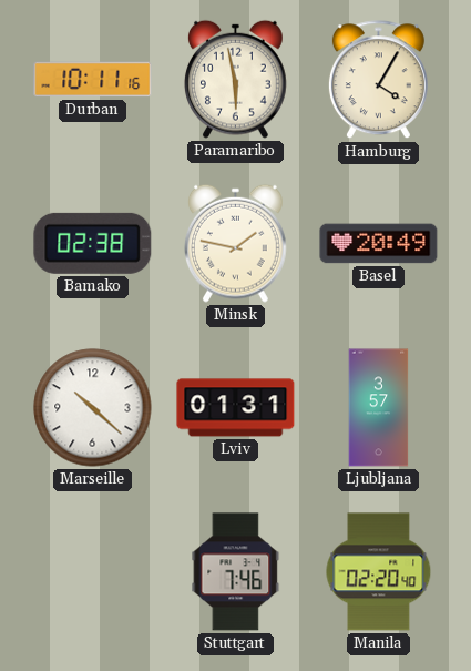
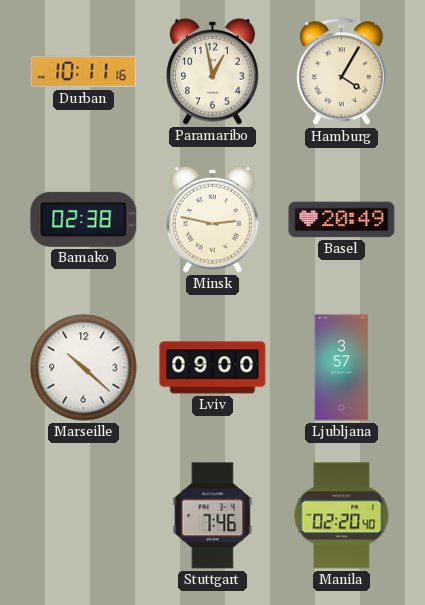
Paramaribo: 5:58 -> 12:58
Minsk: 1:47 -> 2:47
Lviv: 01:31 -> 09:00
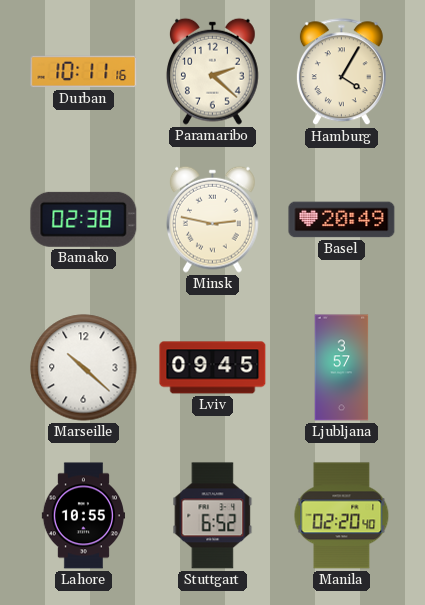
Paramaribo: 12:58 -> 2:22
Lviv: 09:00 -> 09:45
Lahore: none -> 10:55
Stuttgart: 7:46 -> 6:52
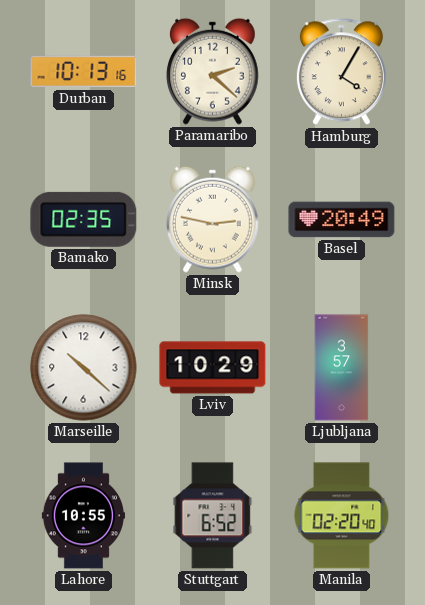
Durban: 10:11 -> 10:13
Bamako: 02:38 -> 02:35
Lviv: 09:45 -> 10:29
